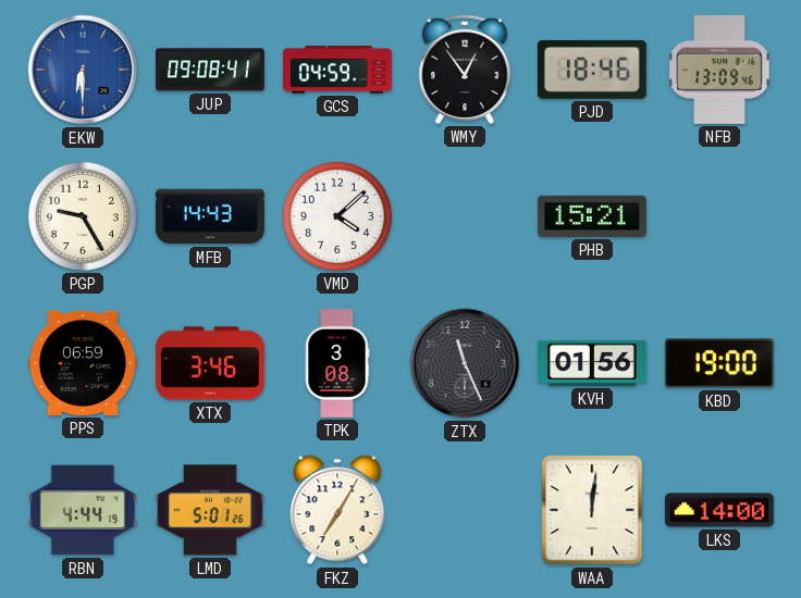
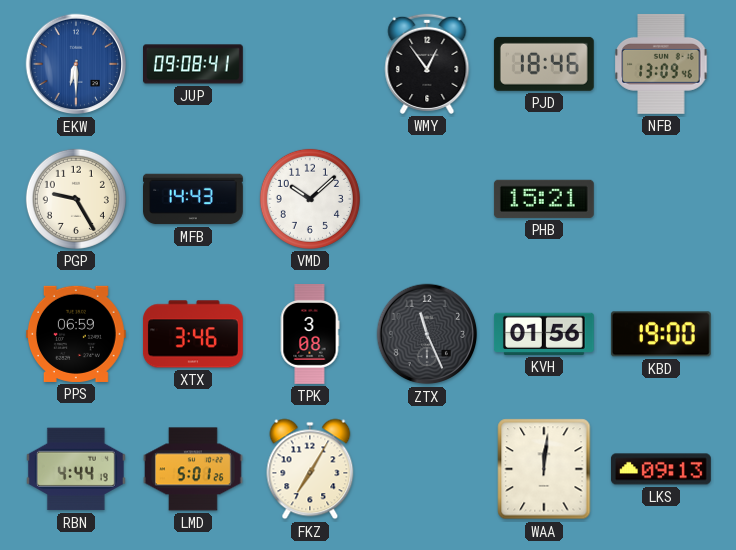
GCS: 04:59 -> none
VMD: 4:08 -> 10:08
LKS: 14:00 -> 09:13
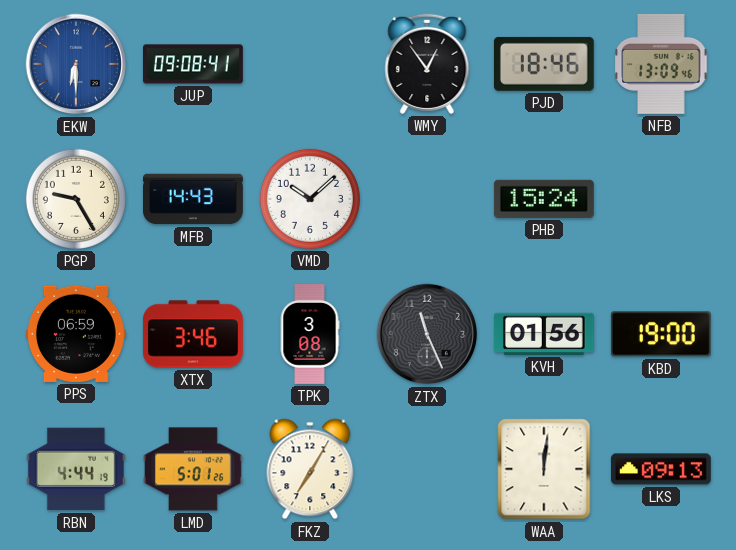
PHB: 15:21 -> 15:24
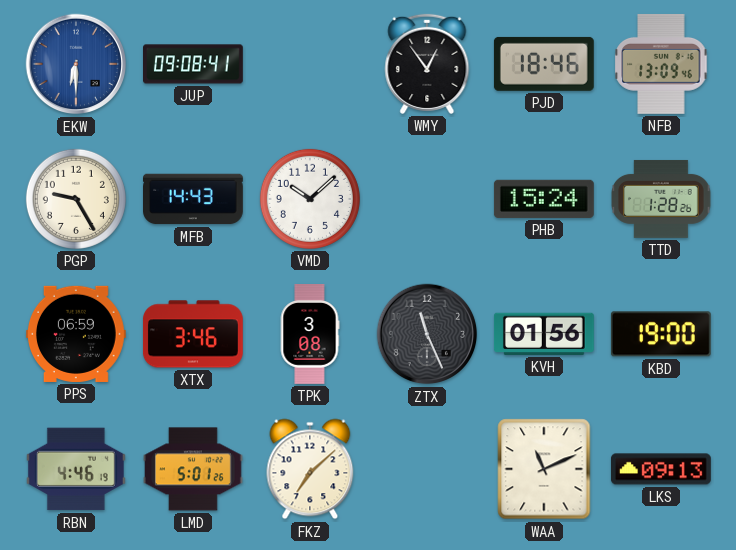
TTD: none -> 1:28
RBN: 4:44 -> 4:46
FKZ: 7:05 -> 7:08
WAA: 12:01 -> 11:11
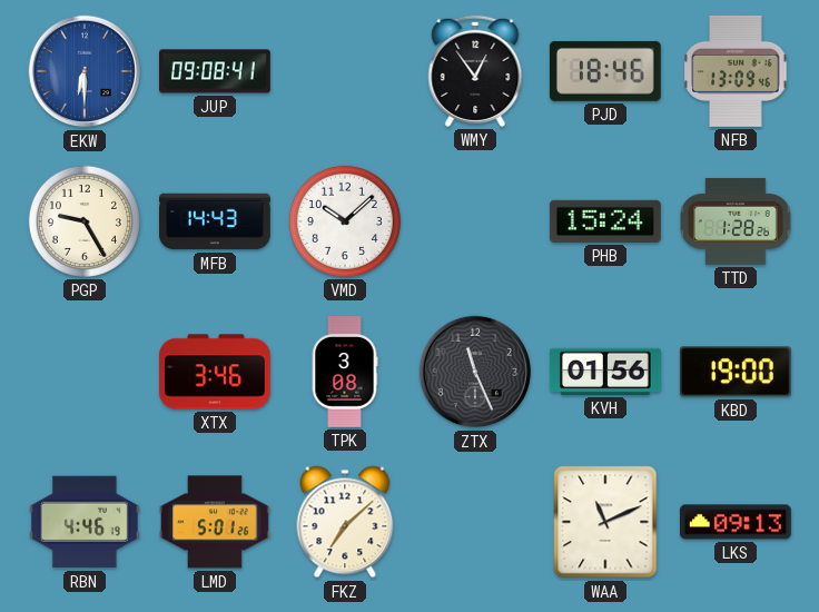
PPS: 06:59 -> none
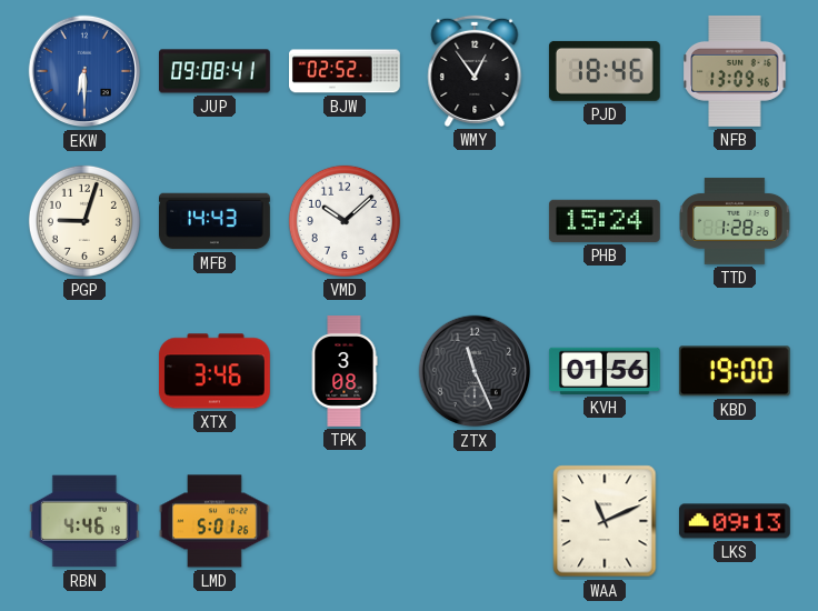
BJW: none -> 02:52
PGP: 9:25 -> 9:03
FKZ: 7:08 -> none
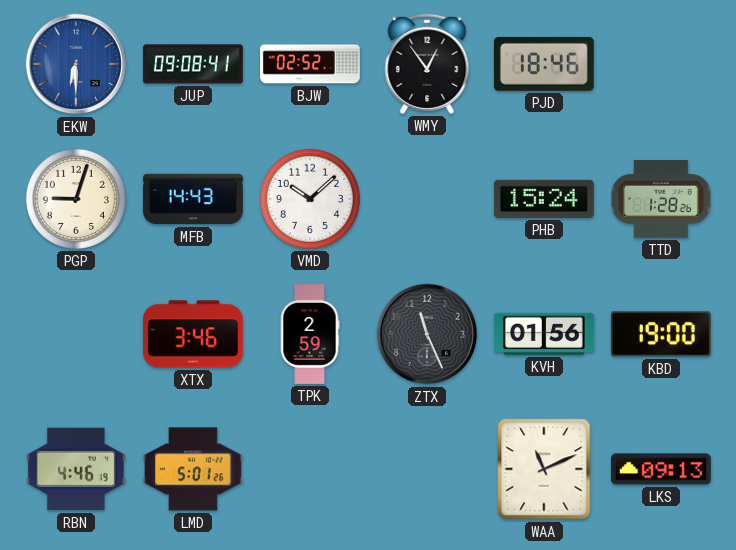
NFB: 13:09 -> none
TPK: 3:08 -> 2:59
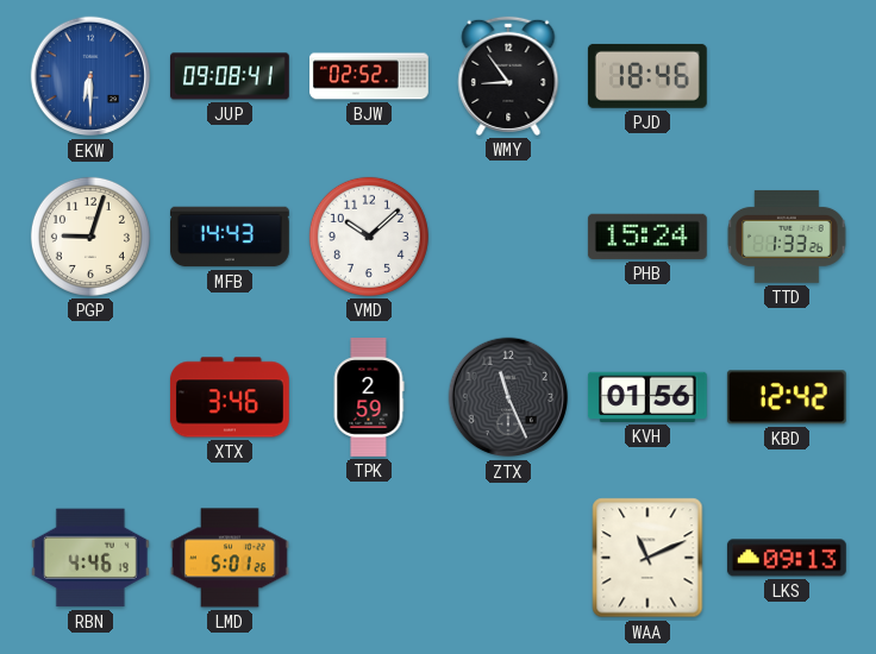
WMY: 12:54 -> 8:54
TTD: 1:28 -> 1:33
KBD: 19:00 -> 12:42
